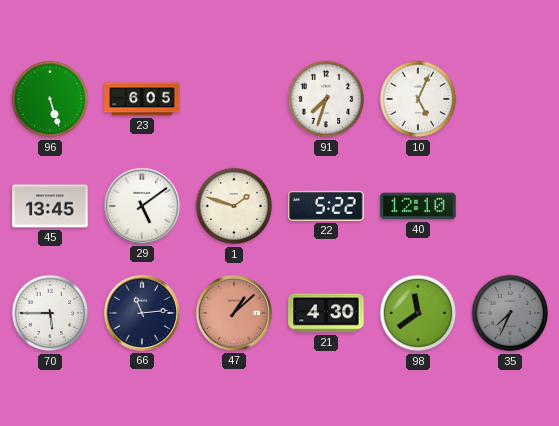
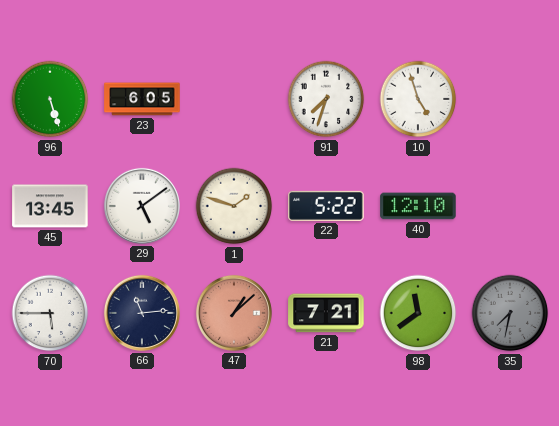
10: 5:04 -> 4:57
21: 4:30 -> 7:21
35: 7:34 -> 7:32
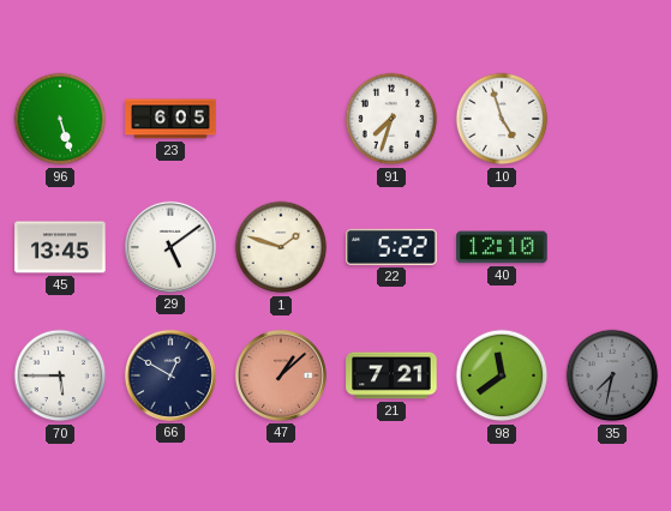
66: 11:14 -> 12:50
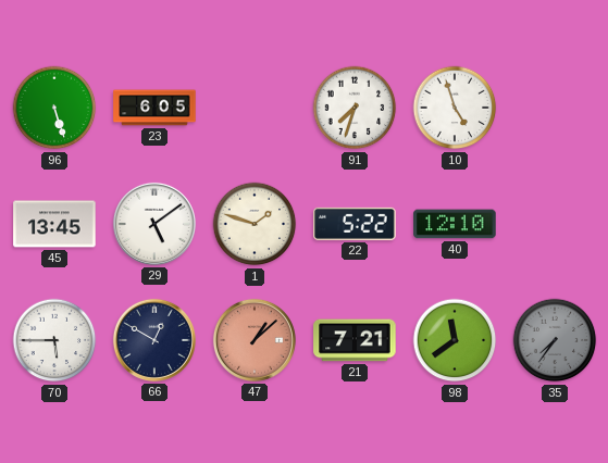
35: 7:32 -> 7:36
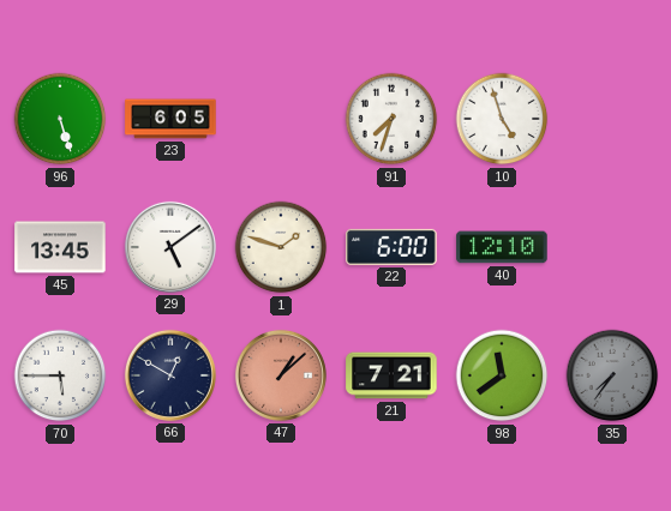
22: 5:22 -> 6:00
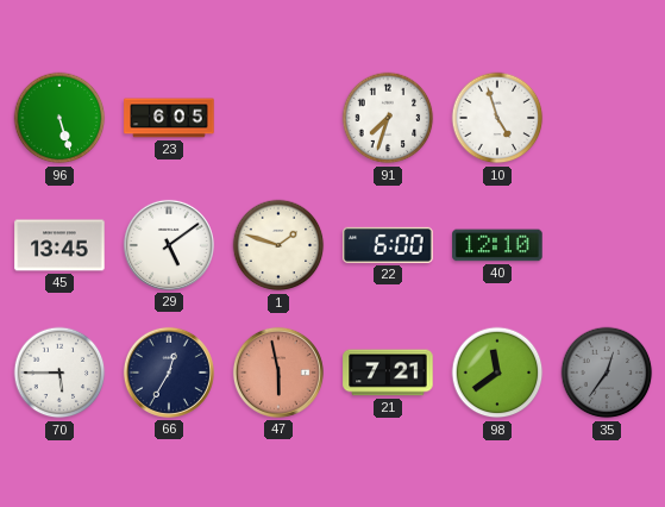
66: 12:50 -> 12:35
47: 1:08 -> 5:58
35: 7:36 -> 12:36
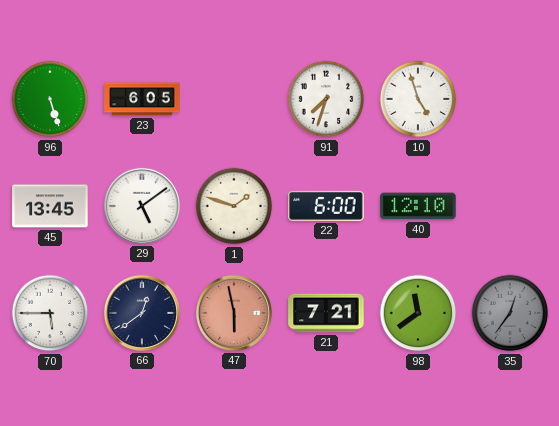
66: 12:35 -> 12:39
